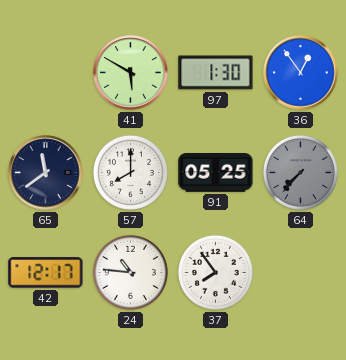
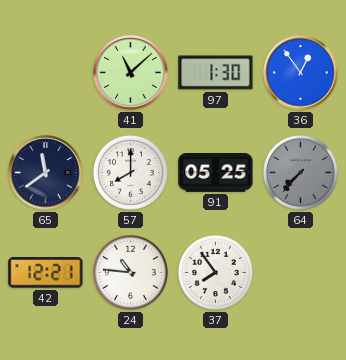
41: 5:50 -> 11:08
42: 12:17 -> 12:21
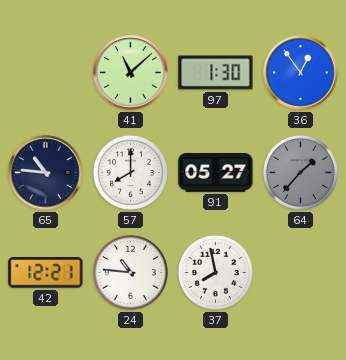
65: 11:39 -> 10:46
91: 05:25 -> 05:27
64: 7:37 -> 1:37
37: 7:54 -> 7:58
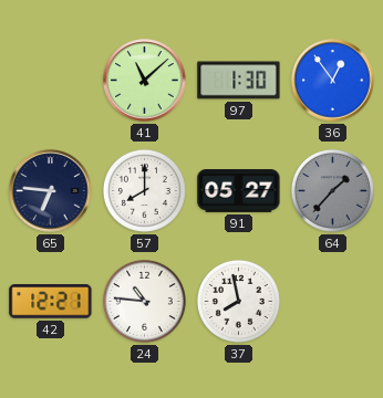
65: 10:46 -> 6:46
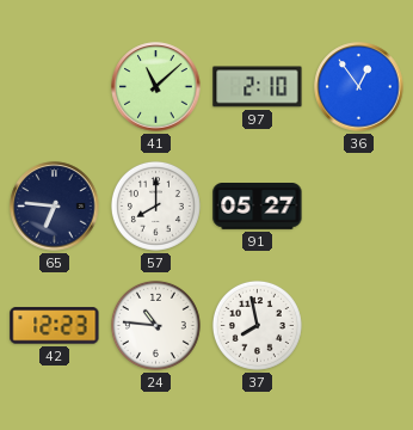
97: 1:30 -> 2:10
64: 1:37 -> none
42: 12:21 -> 12:23
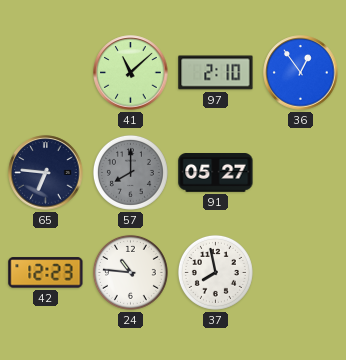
57 dial: white -> grey
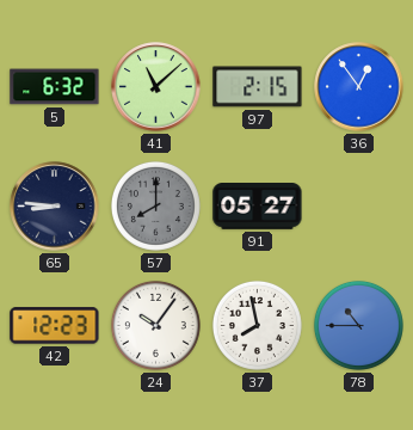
5: none -> 6:32
97: 2:10 -> 2:15
65: 6:46 -> 8:46
24: 10:46 -> 10:06
78: none -> 10:45
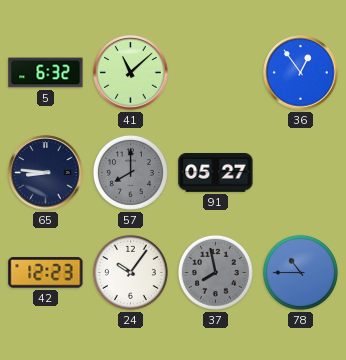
97: 2:15 -> none
37 dial: white -> grey
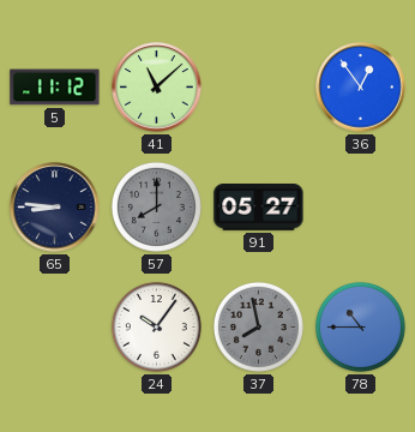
5: 6:32 -> 11:12
42: 12:23 -> none
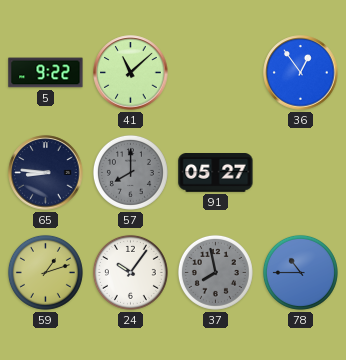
5: 11:12 -> 9:22
59: none -> 1:12
